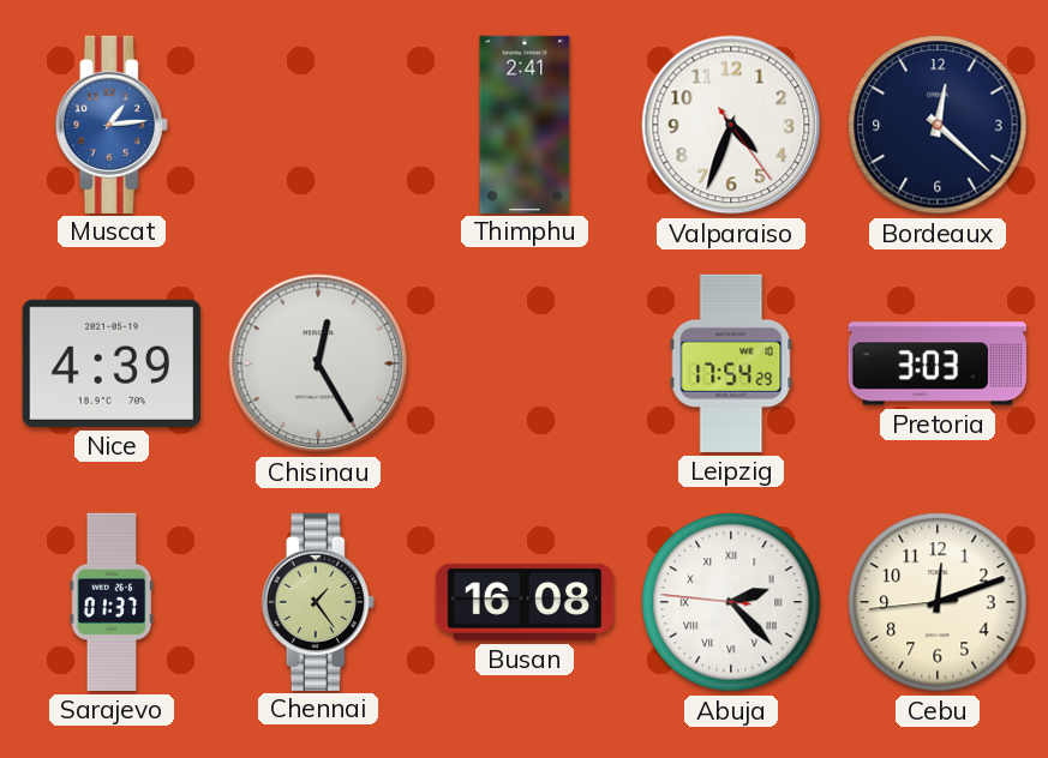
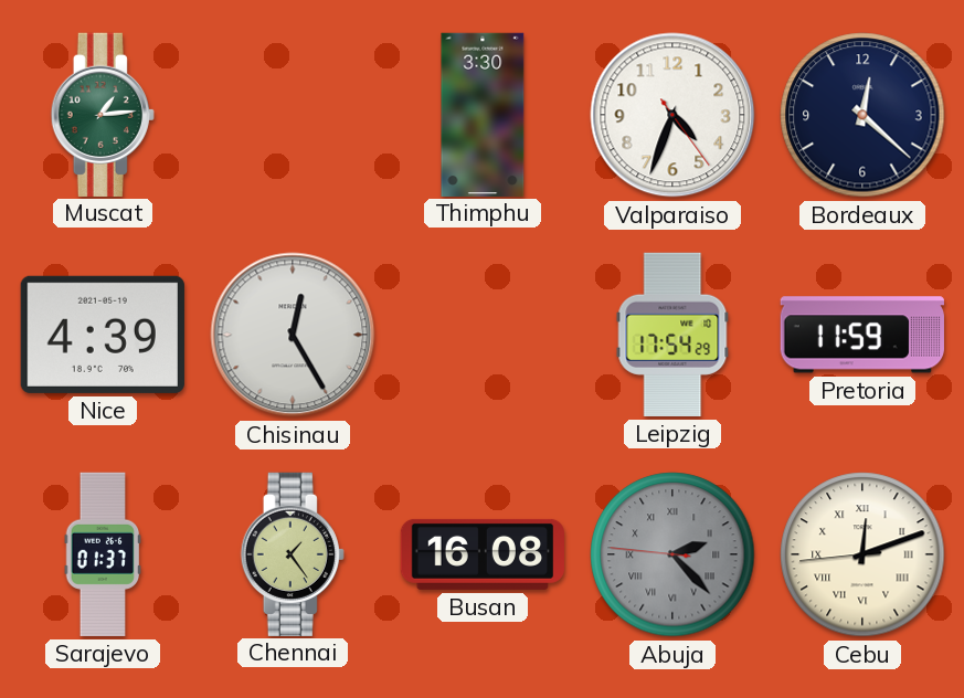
Muscat dial: blue -> green
Thimphu: 2:41 -> 3:30
Pretoria: 3:03 -> 11:59
Abuja dial: white -> grey
Cebu numerals: Arabic -> Roman
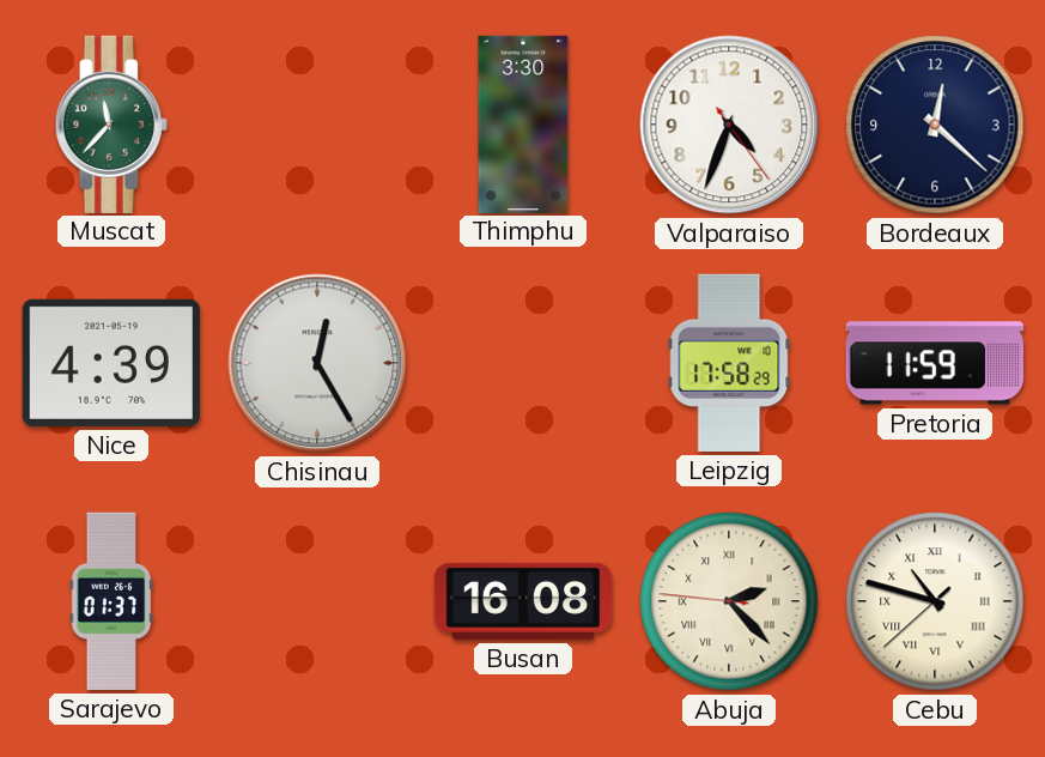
Muscat: 1:14 -> 11:37
Leipzig: 17:54 -> 17:58
Chennai: 1:24 -> none
Abuja dial: grey -> cream
Cebu: 12:11 -> 10:47
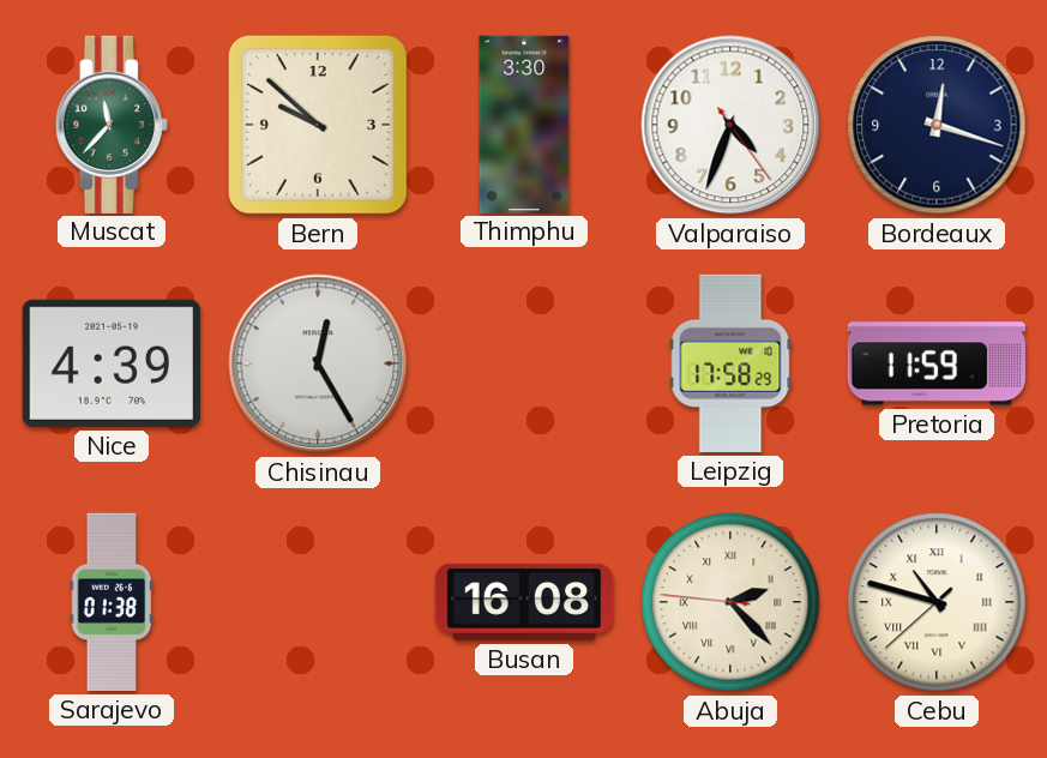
Bern: none -> 9:52
Bordeaux: 12:22 -> 12:18
Sarajevo: 01:37 -> 01:38
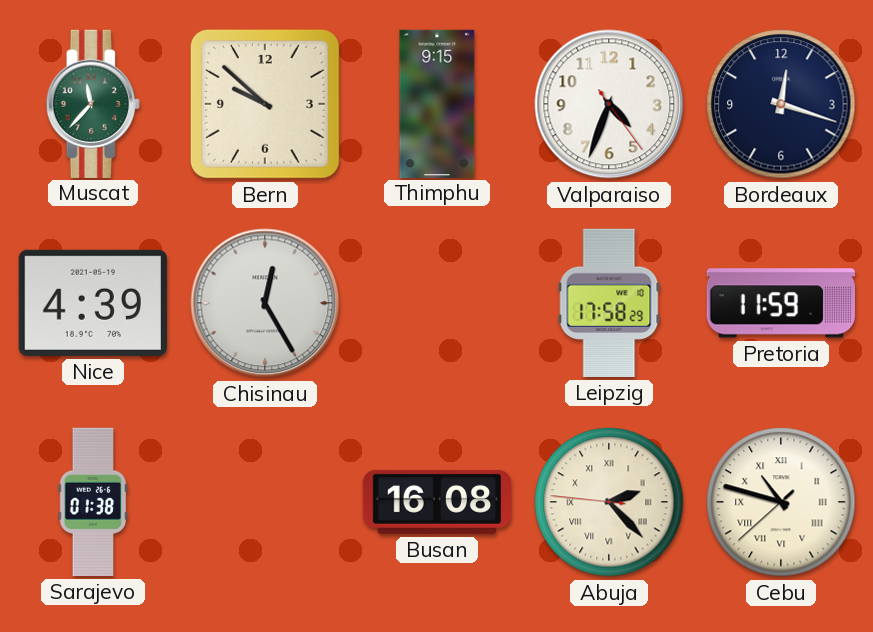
Thimphu: 3:30 -> 9:15
